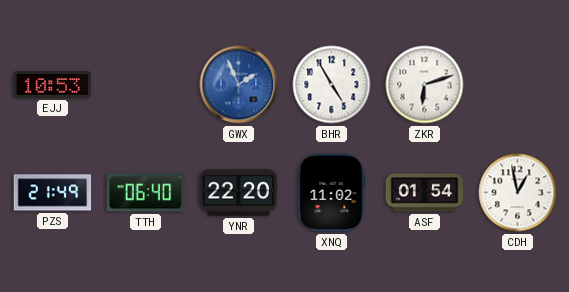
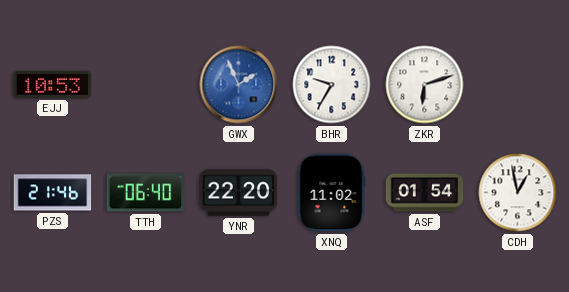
BHR: 4:55 -> 9:35
PZS: 21:49 -> 21:46
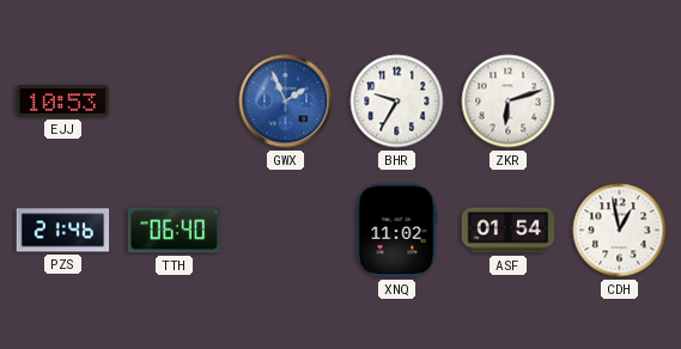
YNR: 22:20 -> none
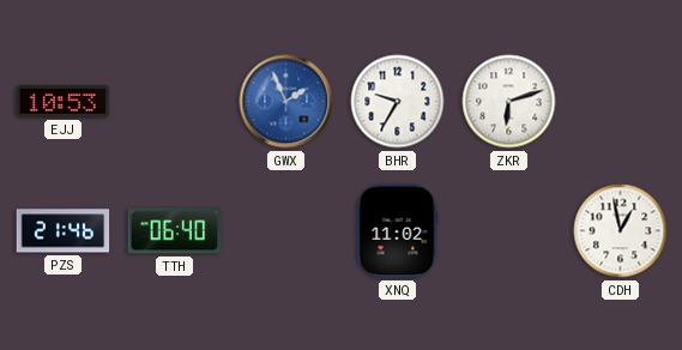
ASF: 01:54 -> none
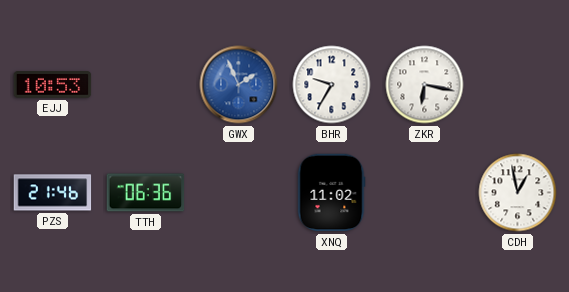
ZKR: 6:12 -> 6:17
TTH: 06:40 -> 06:36
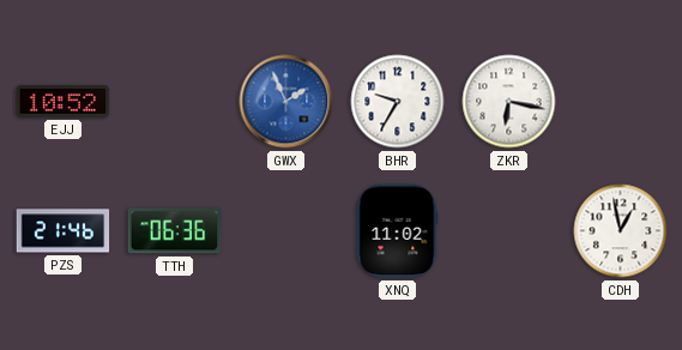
EJJ: 10:53 -> 10:52
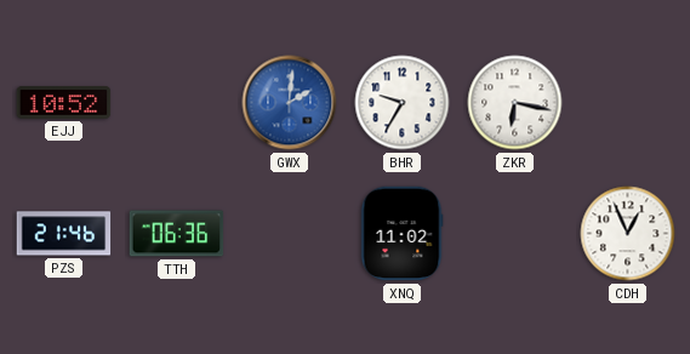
GWX: 1:56 -> 2:01
CDH: 12:58 -> 12:56
